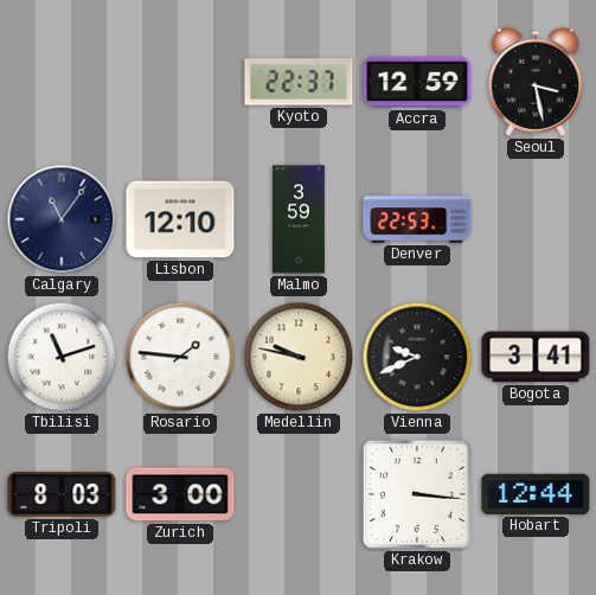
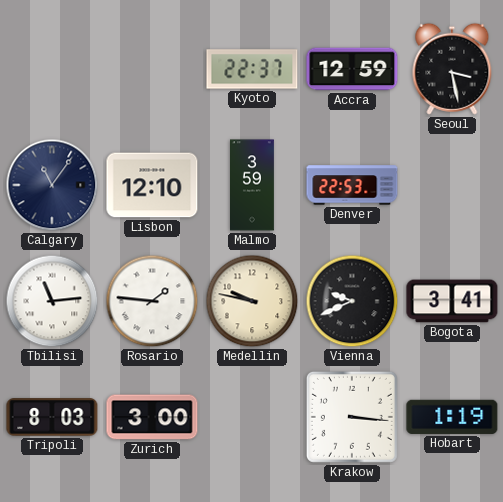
Tbilisi: 11:12 -> 11:14
Hobart: 12:44 -> 1:19
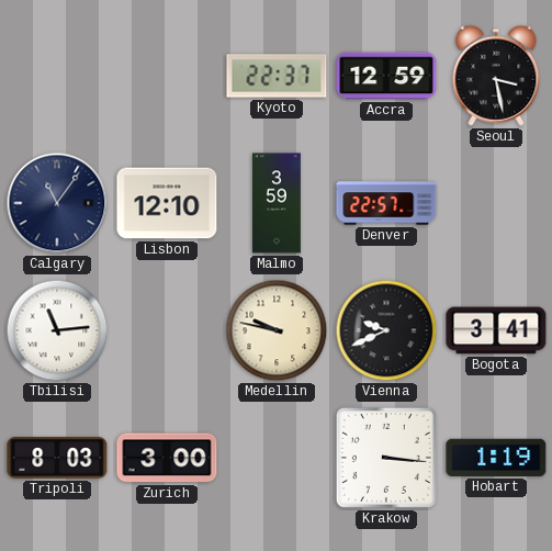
Denver: 22:53 -> 22:57
Rosario: 1:46 -> none
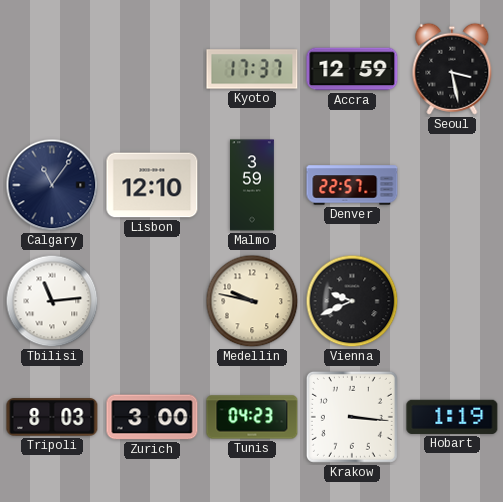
Kyoto: 22:37 -> 17:37
Bogota: 3:41 -> none
Tunis: none -> 04:23
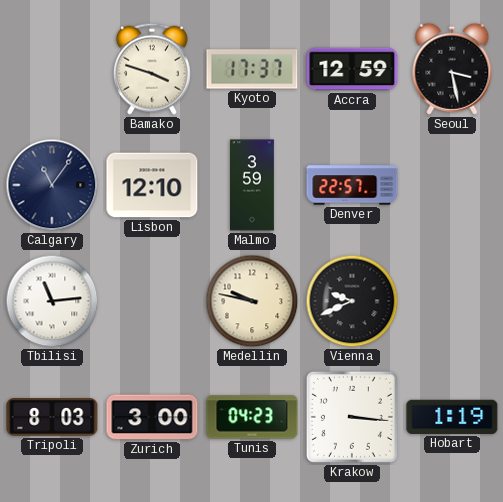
Bamako: none -> 3:48
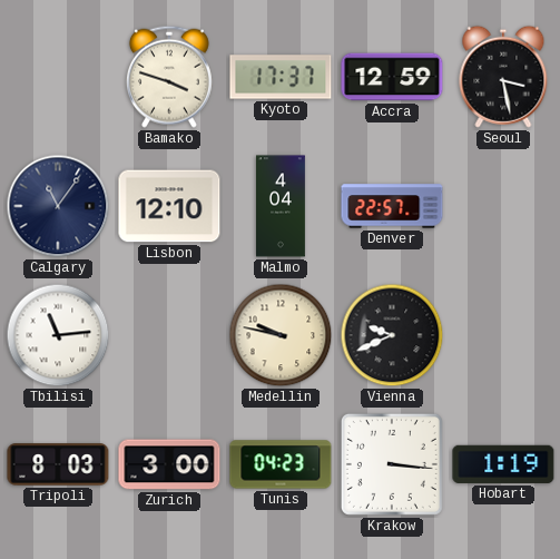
Malmo: 3:59 -> 4:04
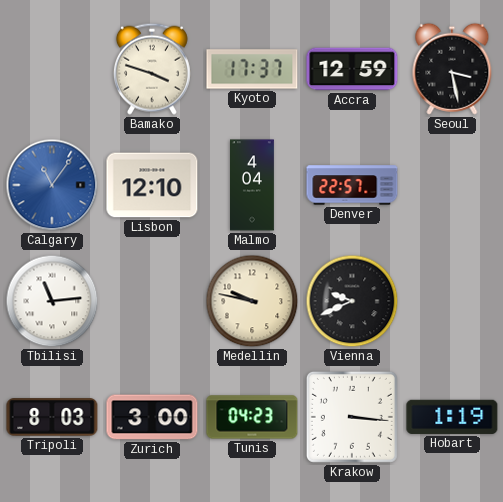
Calgary dial: navy -> blue
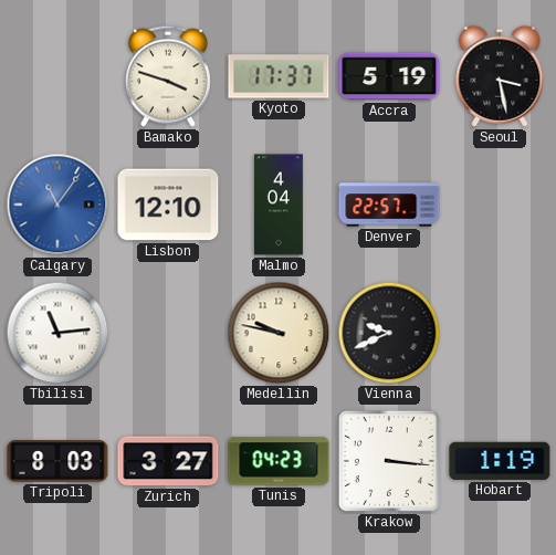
Accra: 12:59 -> 5:19
Zurich: 3:00 -> 3:27
